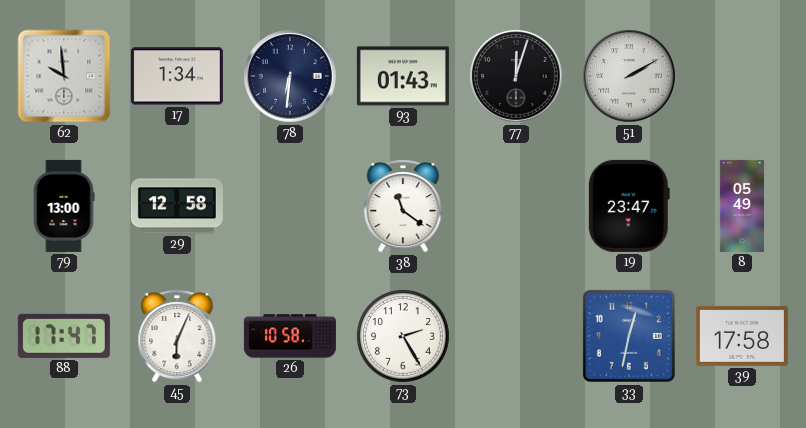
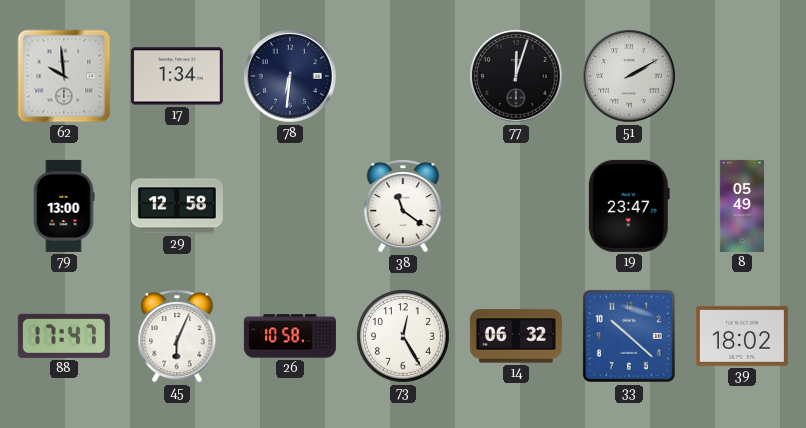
93: 01:43 -> none
73: 2:25 -> 12:25
14: none -> 06:32
33: 12:32 -> 10:22
39: 17:58 -> 18:02
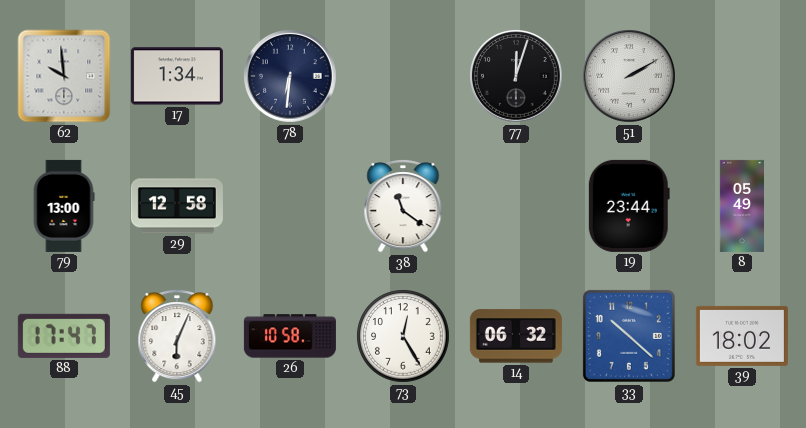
19: 23:47 -> 23:44
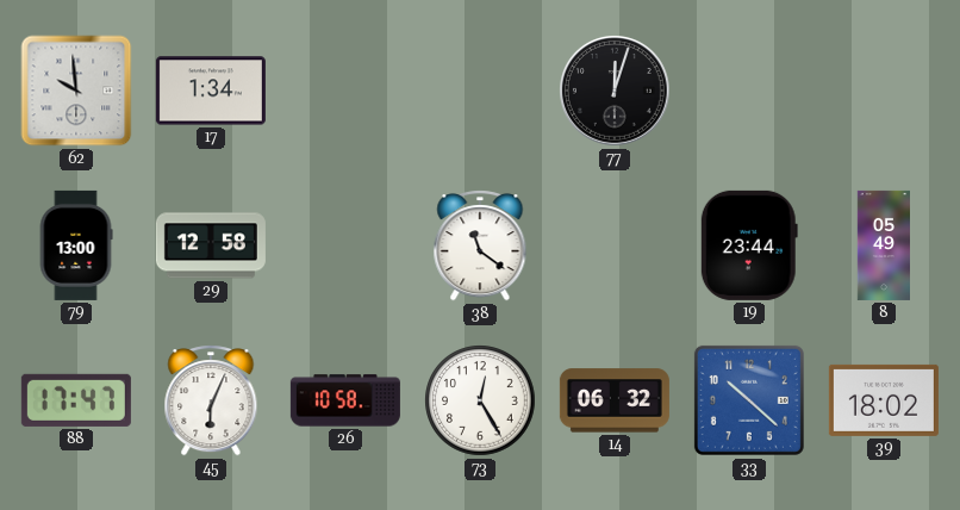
78: 6:31 -> none
51: 2:10 -> none
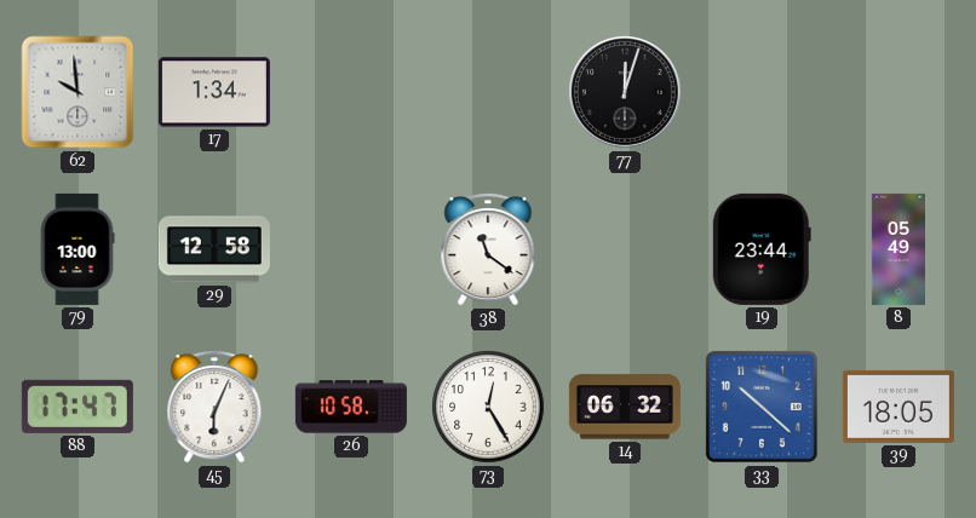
39: 18:02 -> 18:05
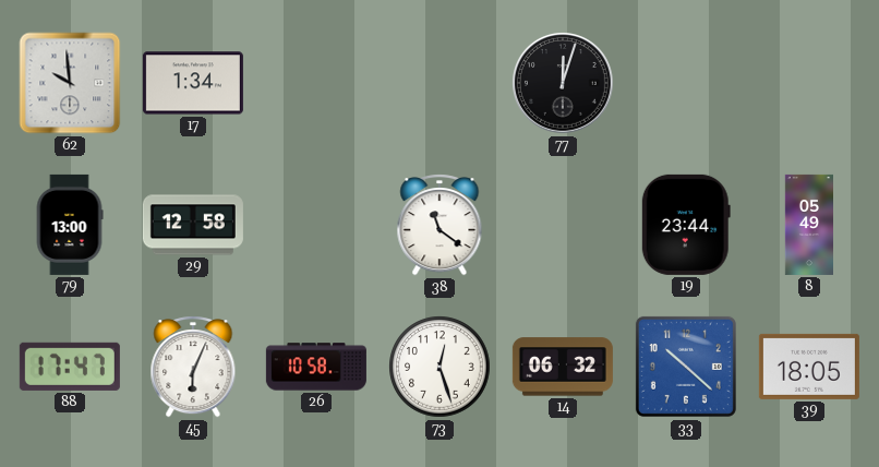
73: 12:25 -> 12:27
